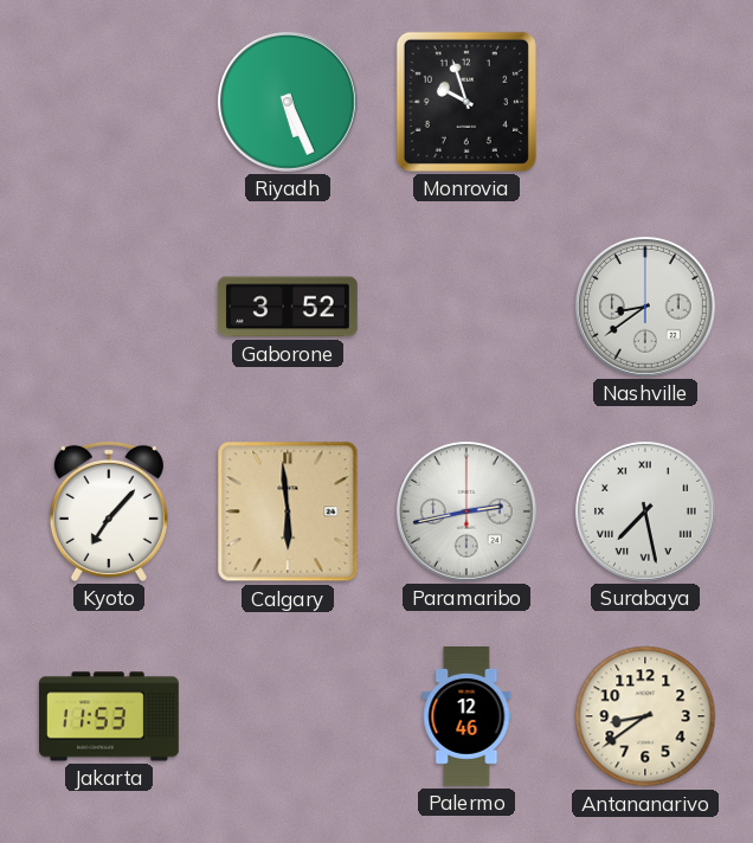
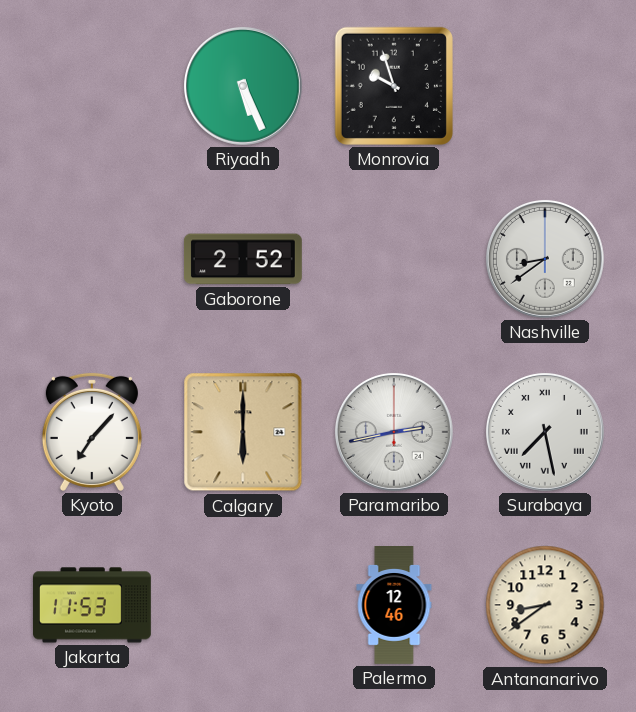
Gaborone: 3:52 -> 2:52
Calgary: 5:59 -> 6:00
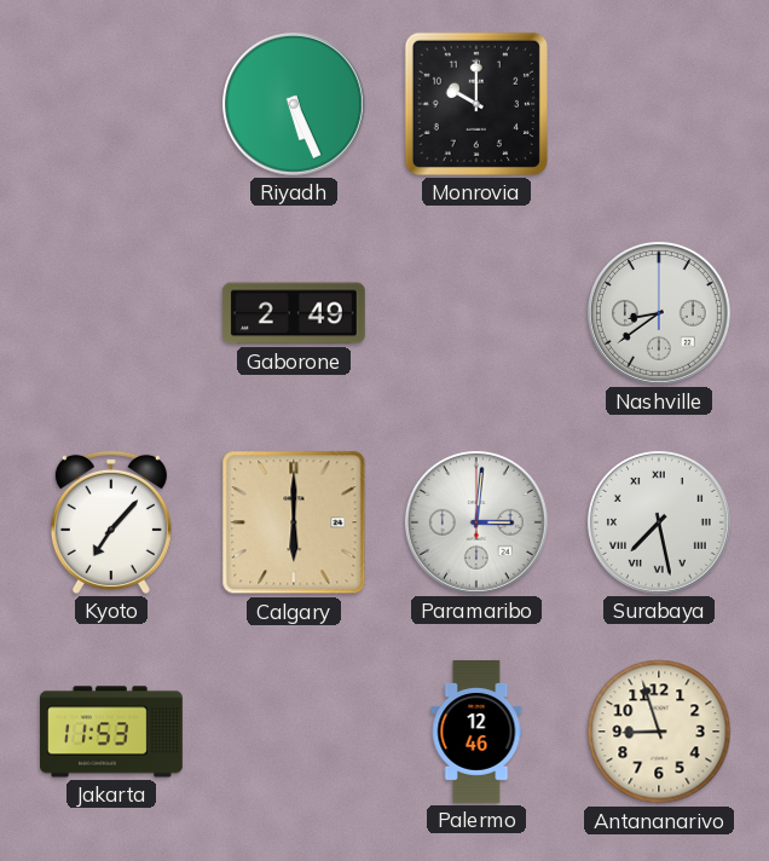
Monrovia: 9:57 -> 10:00
Gaborone: 2:52 -> 2:49
Paramaribo: 2:43 -> 3:01
Antananarivo: 8:39 -> 8:57
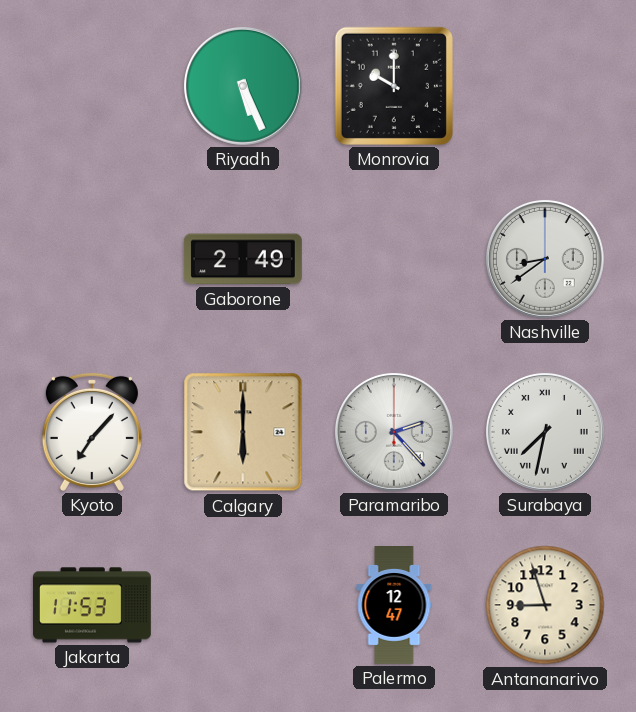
Paramaribo: 3:01 -> 2:23
Surabaya: 7:28 -> 7:32
Palermo: 12:46 -> 12:47
